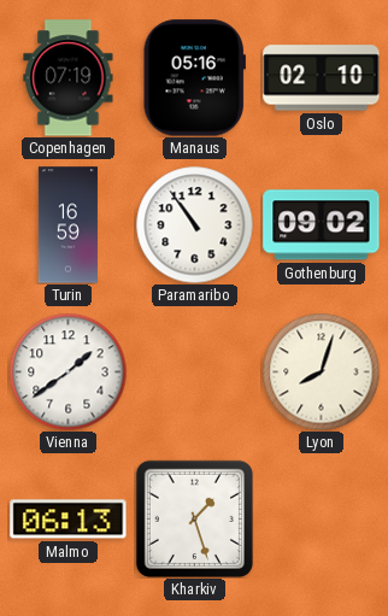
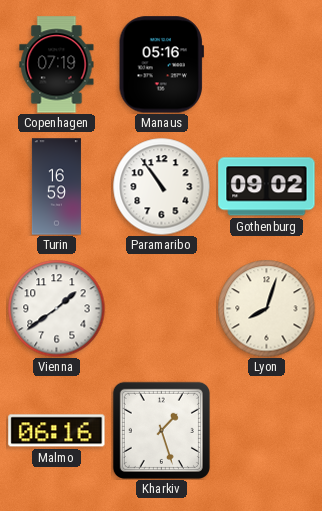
Oslo: 02:10 -> none
Malmo: 06:13 -> 06:16
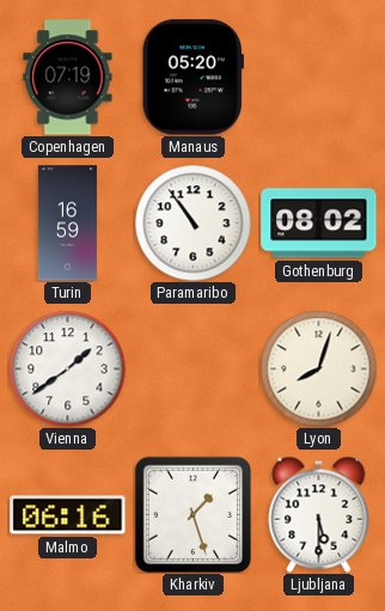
Manaus: 05:16 -> 05:20
Gothenburg: 09:02 -> 08:02
Ljubljana: none -> 5:30
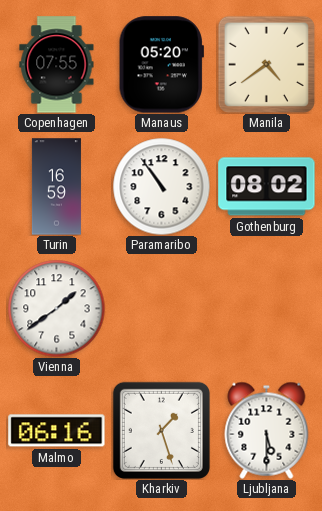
Copenhagen: 07:19 -> 07:55
Manila: none -> 4:39
Lyon: 8:03 -> none
